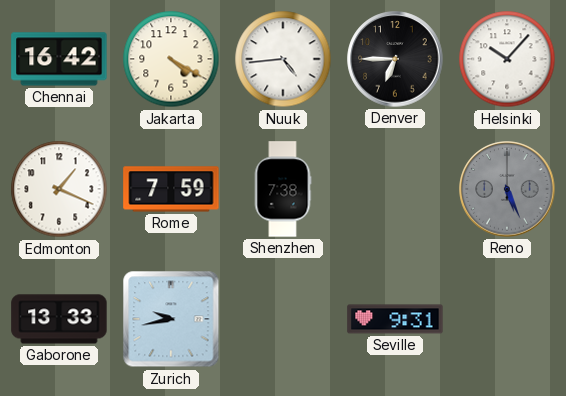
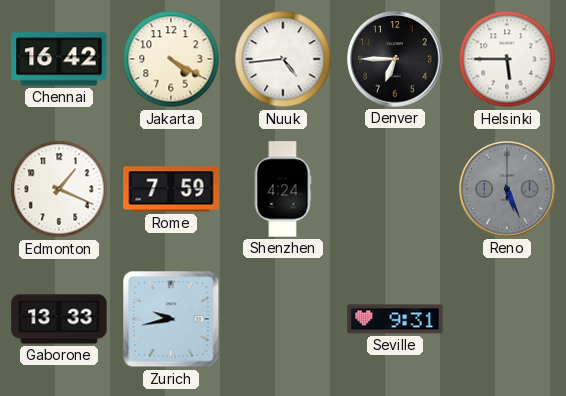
Helsinki: 10:07 -> 5:45
Shenzhen: 7:38 -> 4:24
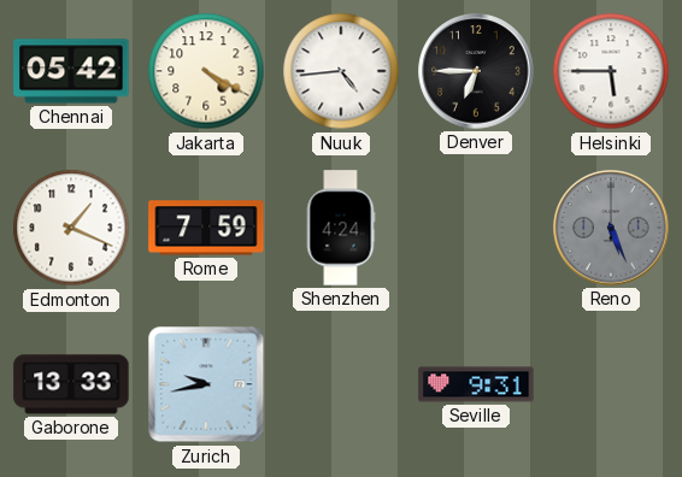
Chennai: 16:42 -> 05:42
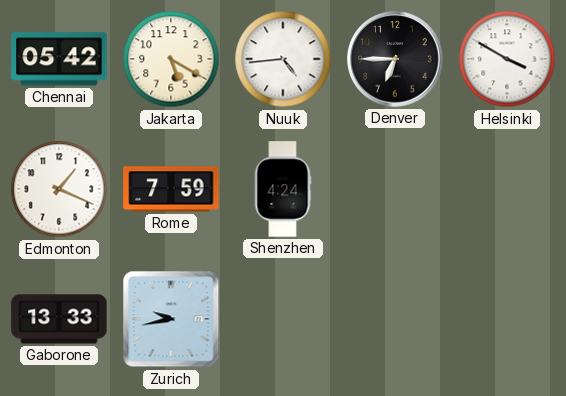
Jakarta: 4:20 -> 5:20
Helsinki: 5:45 -> 3:50
Reno: 5:26 -> none
Seville: 9:31 -> none
